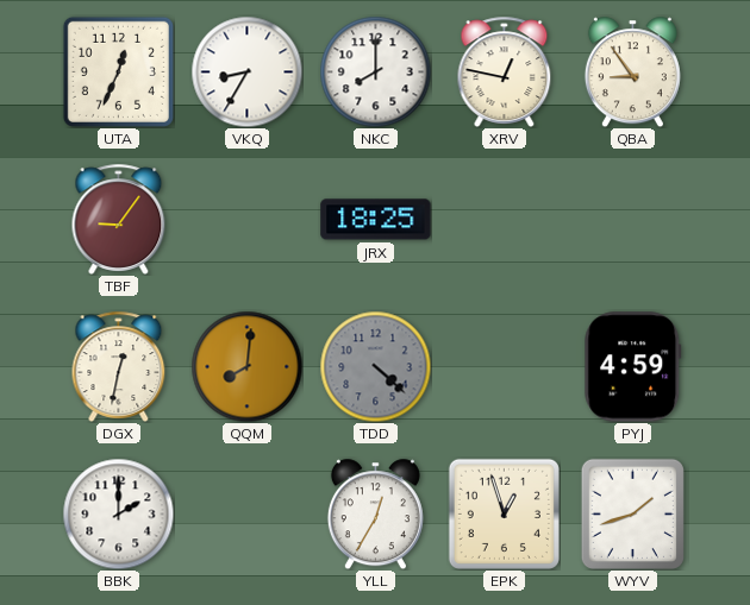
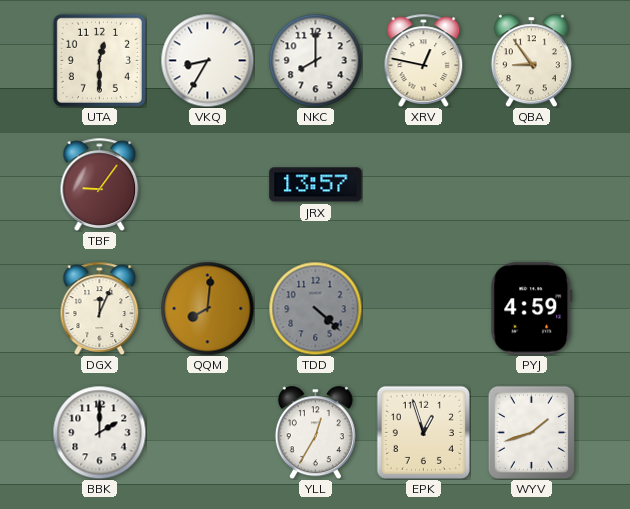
UTA: 12:34 -> 12:30
JRX: 18:25 -> 13:57
DGX: 12:32 -> 12:04
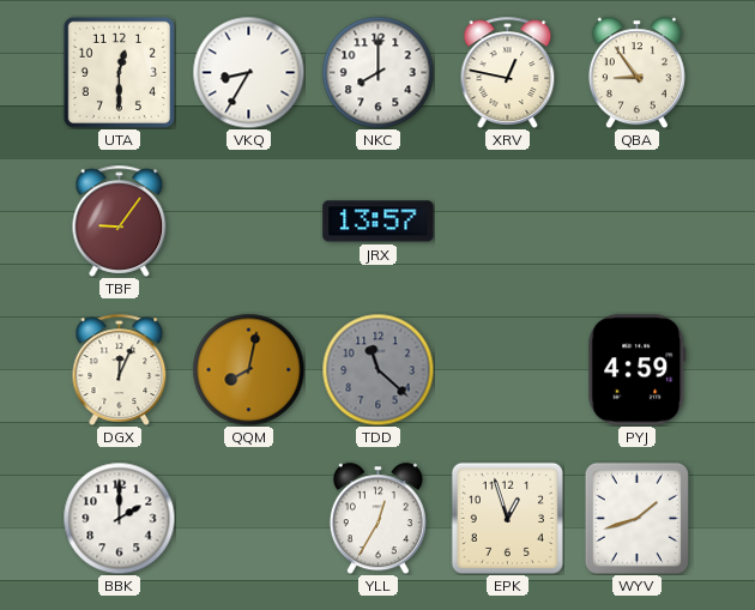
QQM: 8:01 -> 8:02
TDD: 4:22 -> 11:22
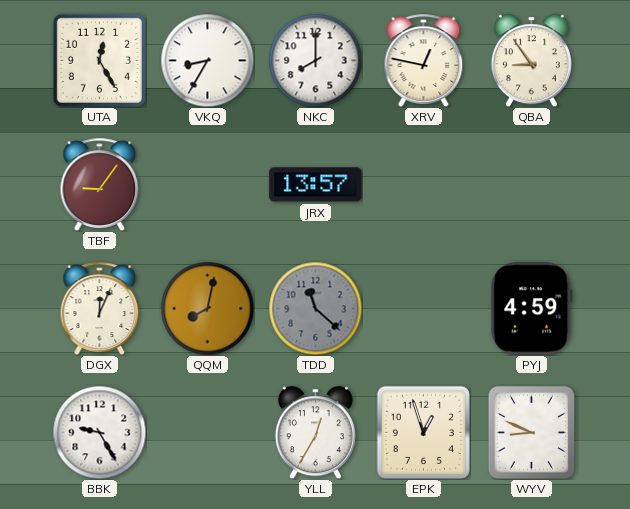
UTA: 12:30 -> 12:25
BBK: 2:00 -> 9:25
WYV: 1:42 -> 8:49
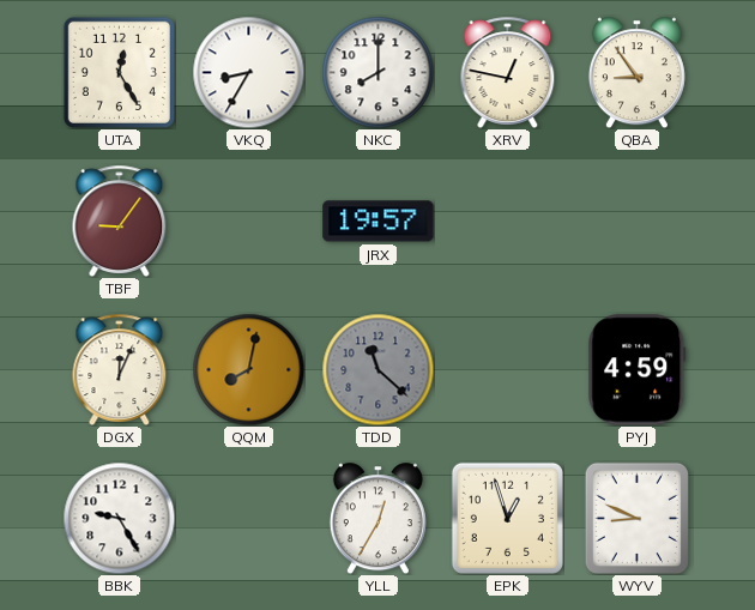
JRX: 13:57 -> 19:57
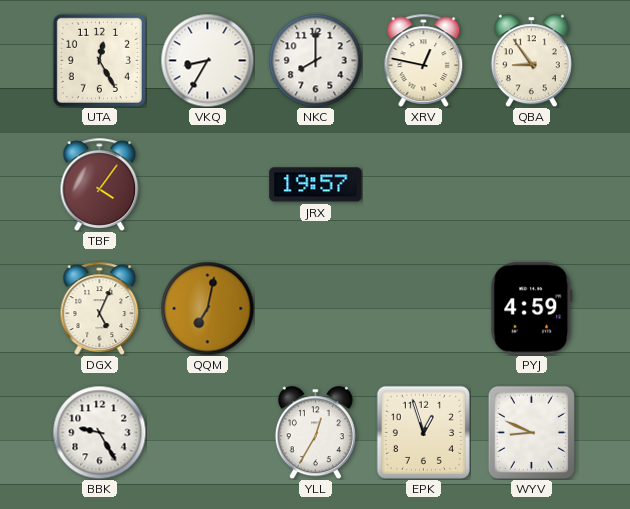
TBF: 9:06 -> 4:06
DGX: 12:04 -> 5:04
QQM: 8:02 -> 7:02
TDD: 11:22 -> none
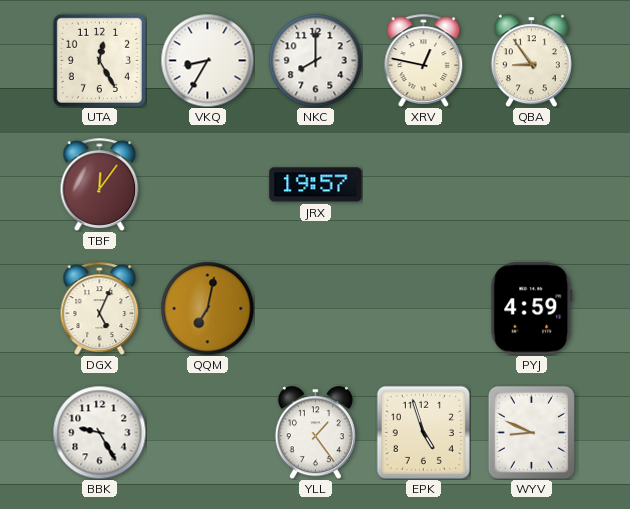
TBF: 4:06 -> 12:06
YLL: 12:35 -> 1:24
EPK: 12:57 -> 4:57
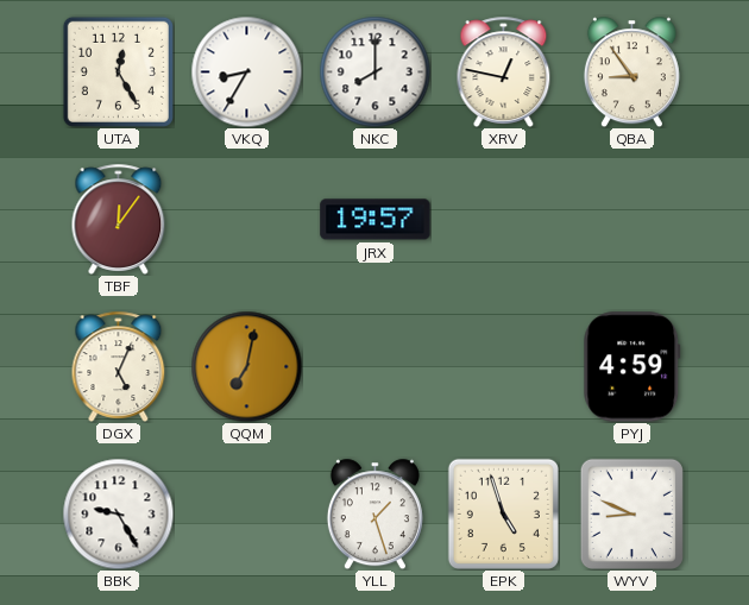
YLL: 1:24 -> 1:27
